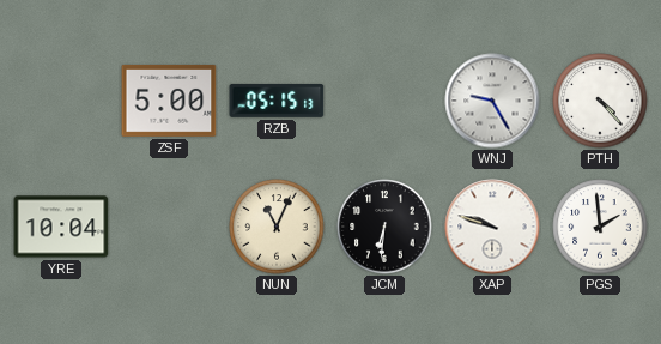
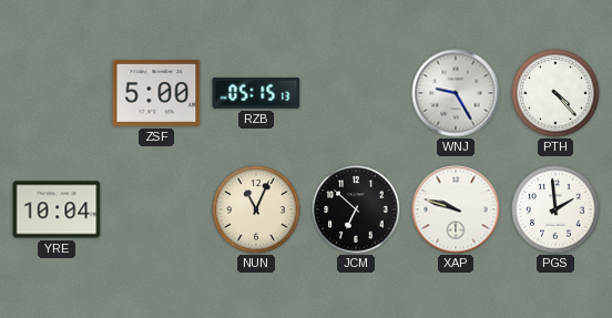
JCM: 6:31 -> 6:52
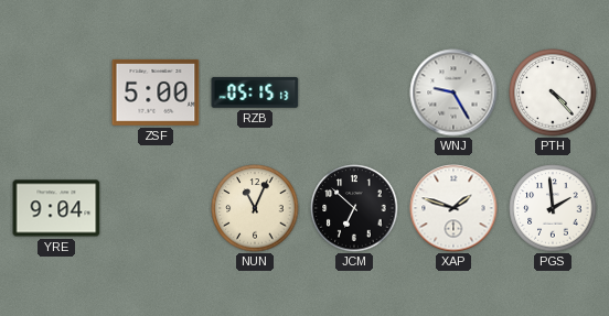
YRE: 10:04 -> 9:04
XAP: 9:48 -> 1:48
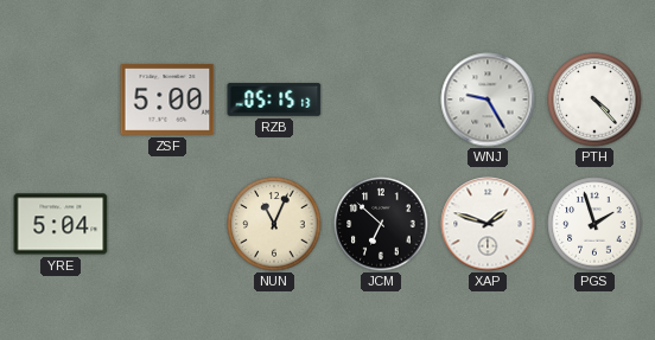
YRE: 9:04 -> 5:04
PGS: 1:59 -> 1:57
